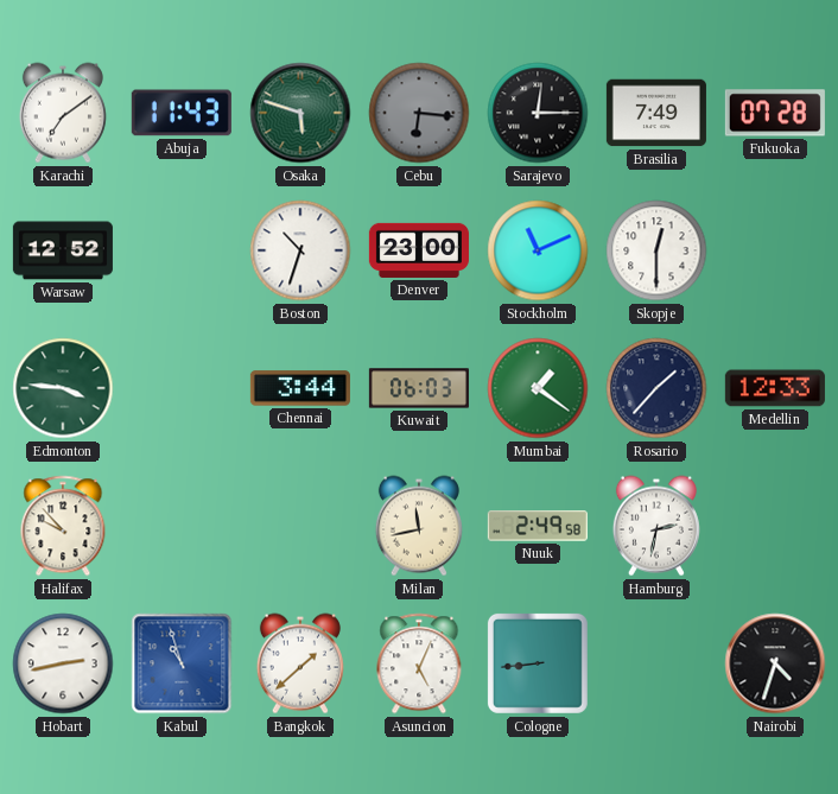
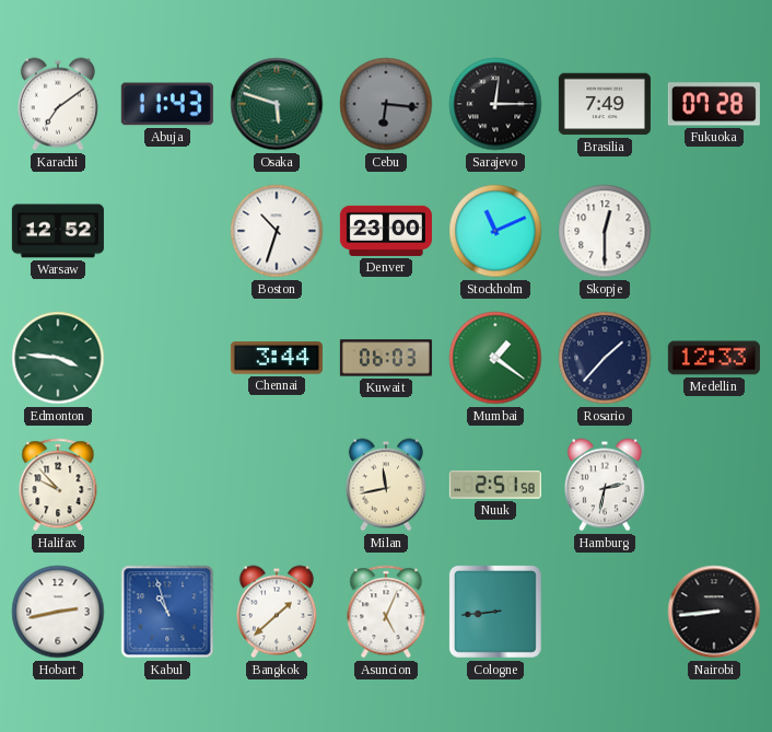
Nuuk: 2:49 -> 2:51
Nairobi: 4:33 -> 8:44
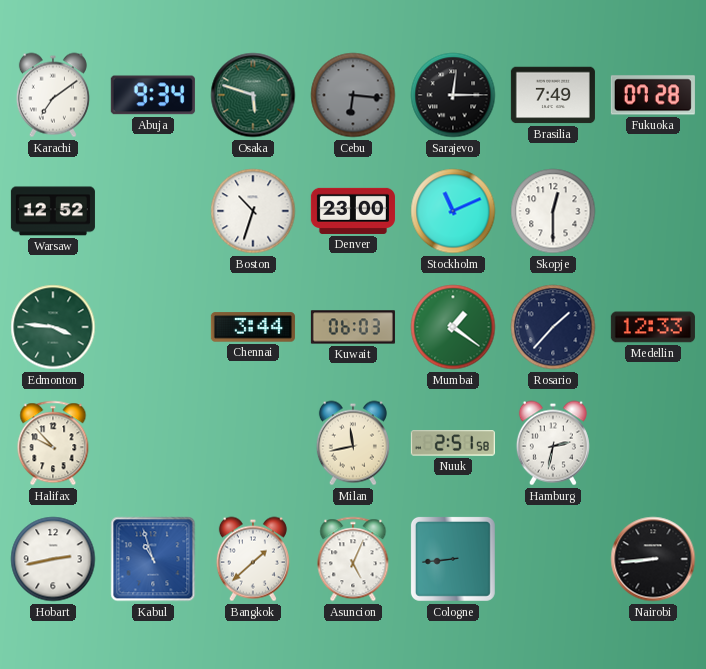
Abuja: 11:43 -> 9:34
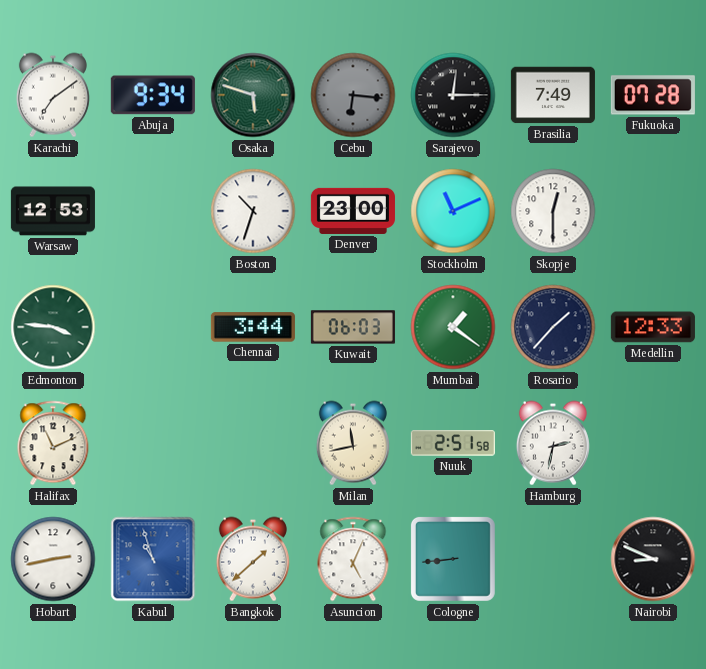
Warsaw: 12:52 -> 12:53
Halifax: 9:53 -> 11:11
Nairobi: 8:44 -> 8:49
